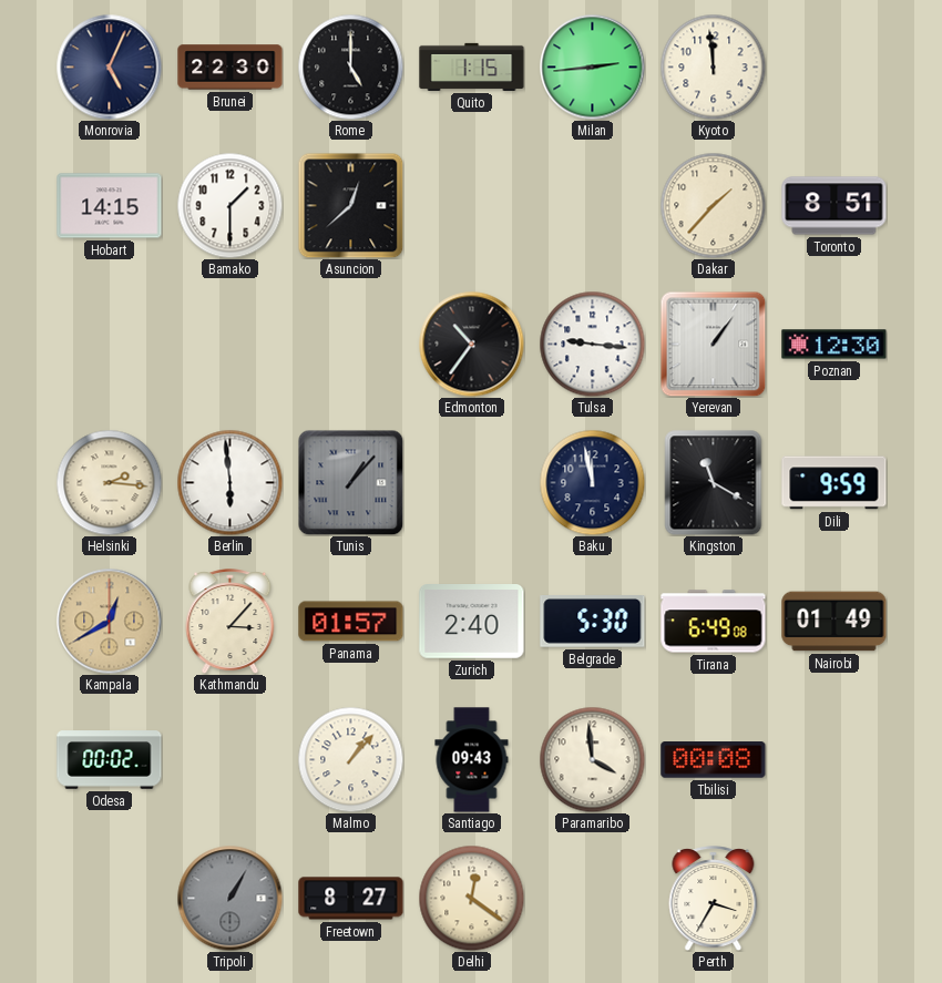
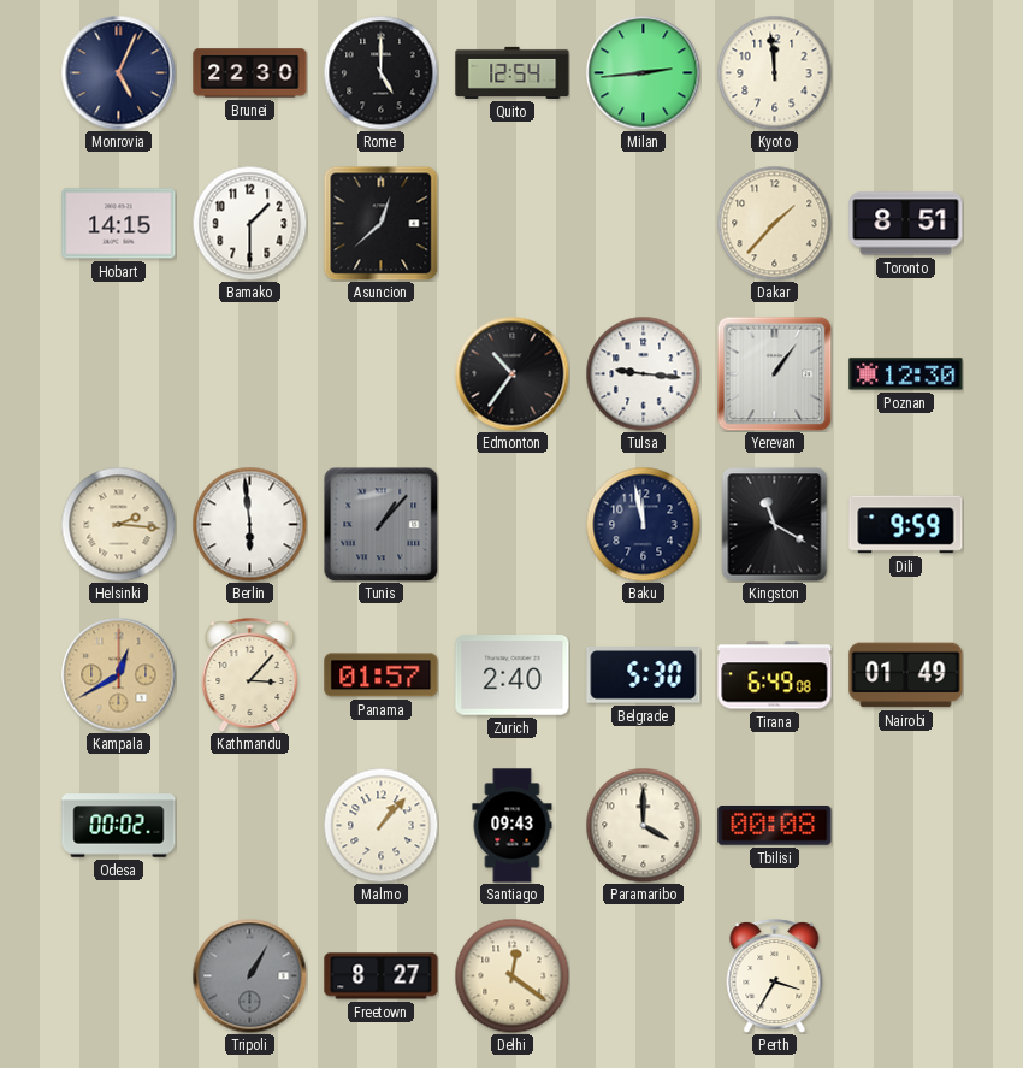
Quito: 1:15 -> 12:54
Paramaribo: 3:59 -> 4:00
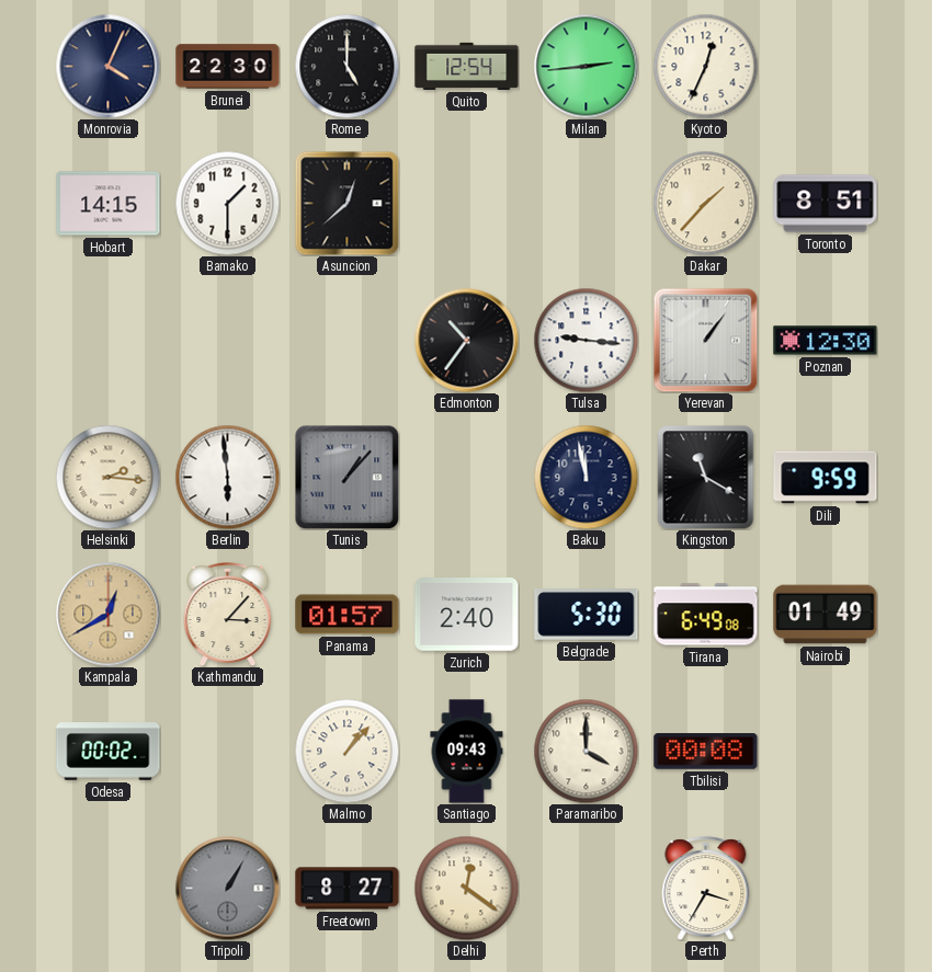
Monrovia: 5:04 -> 4:04
Kyoto: 11:59 -> 12:34
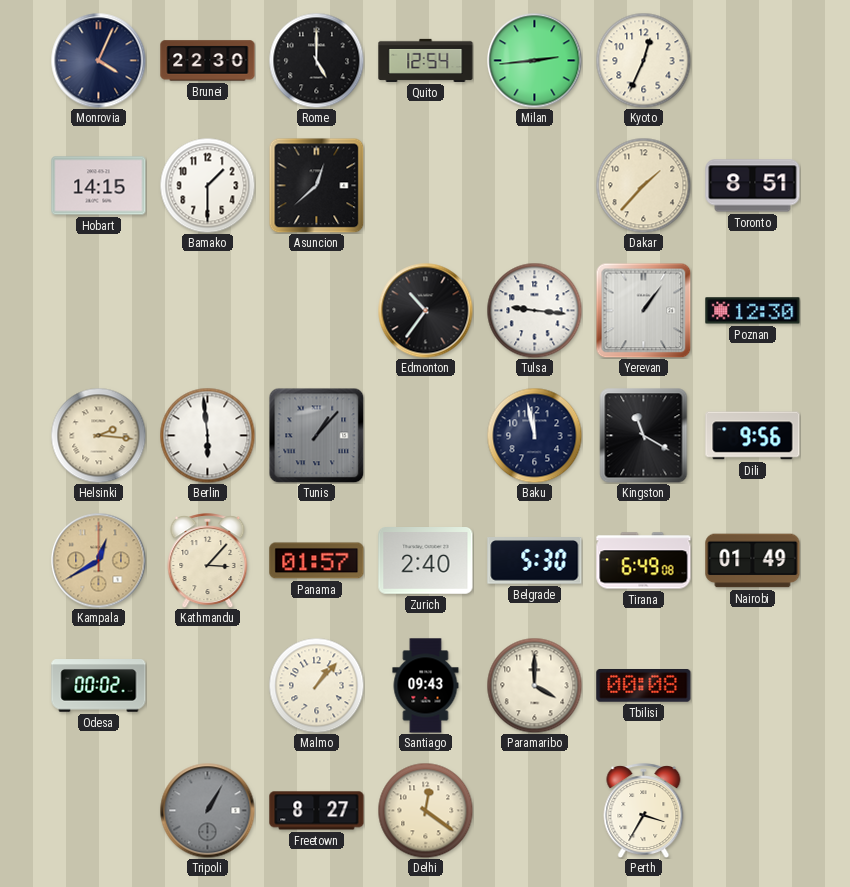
Dili: 9:59 -> 9:56
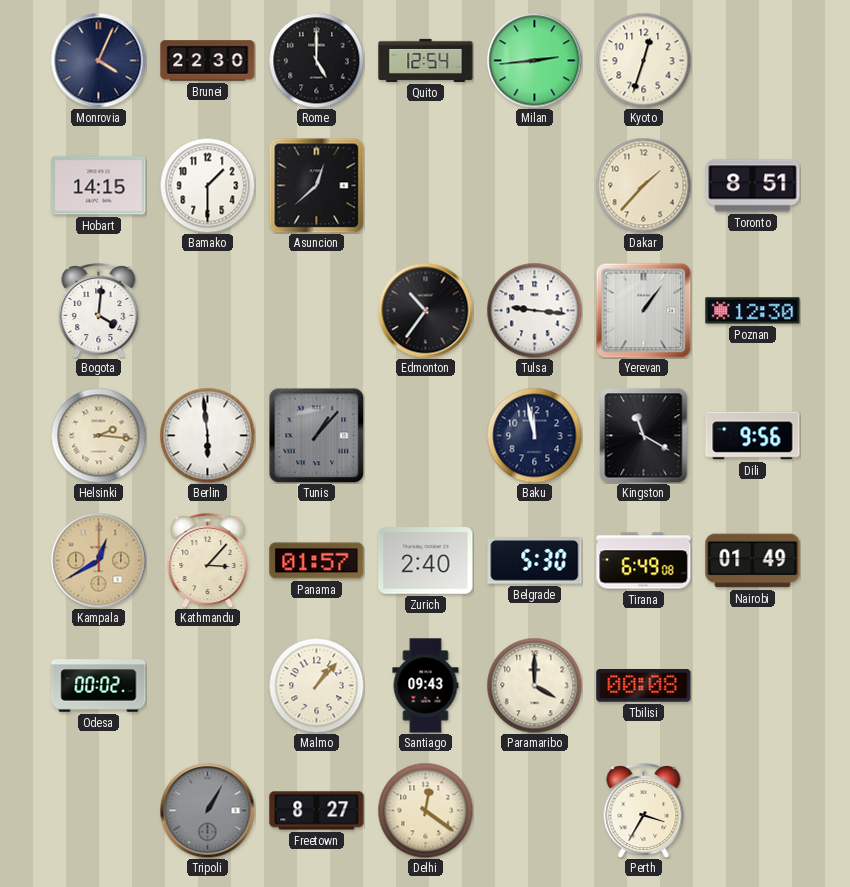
Kyoto: 12:34 -> 12:33
Bogota: none -> 4:01
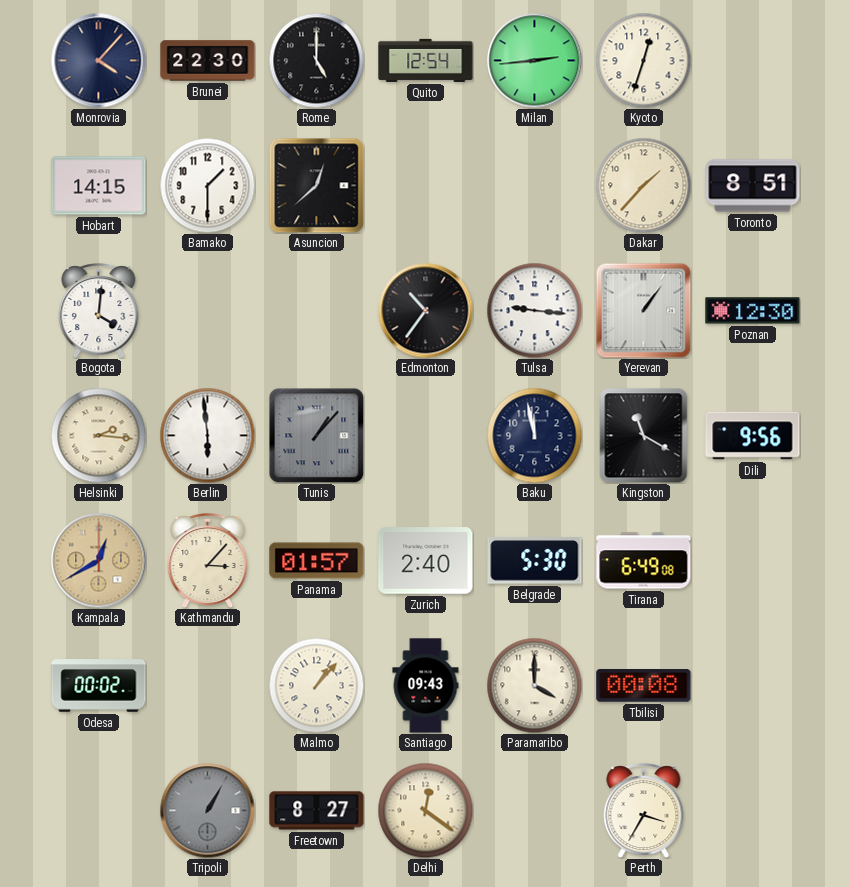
Monrovia: 4:04 -> 4:07
Nairobi: 01:49 -> none
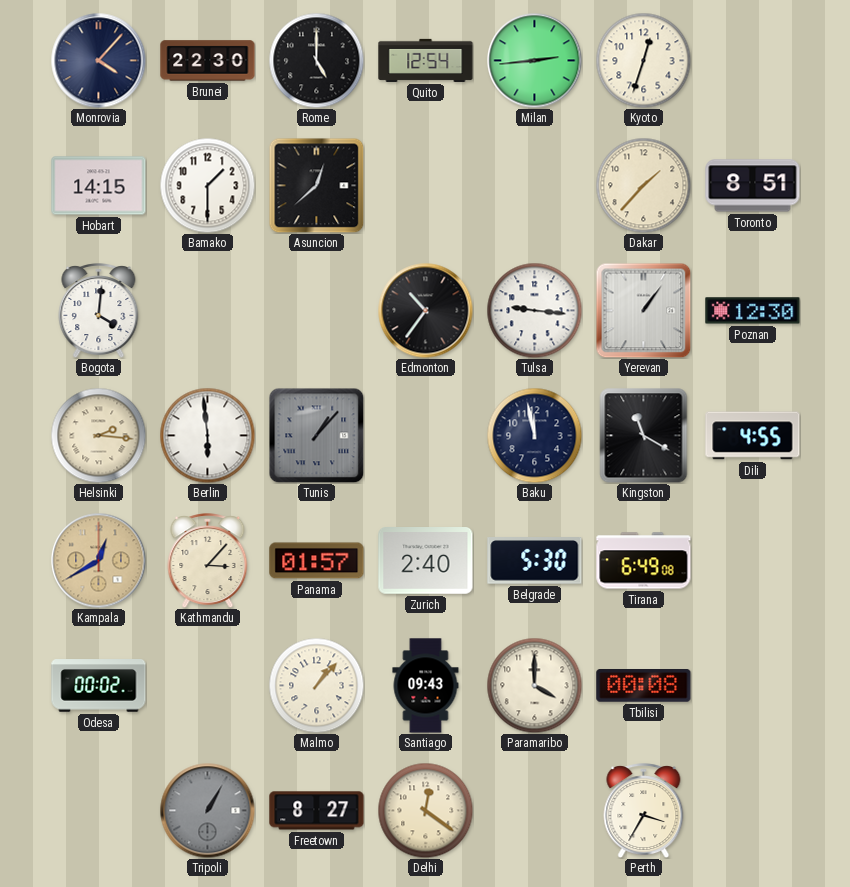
Dili: 9:56 -> 4:55
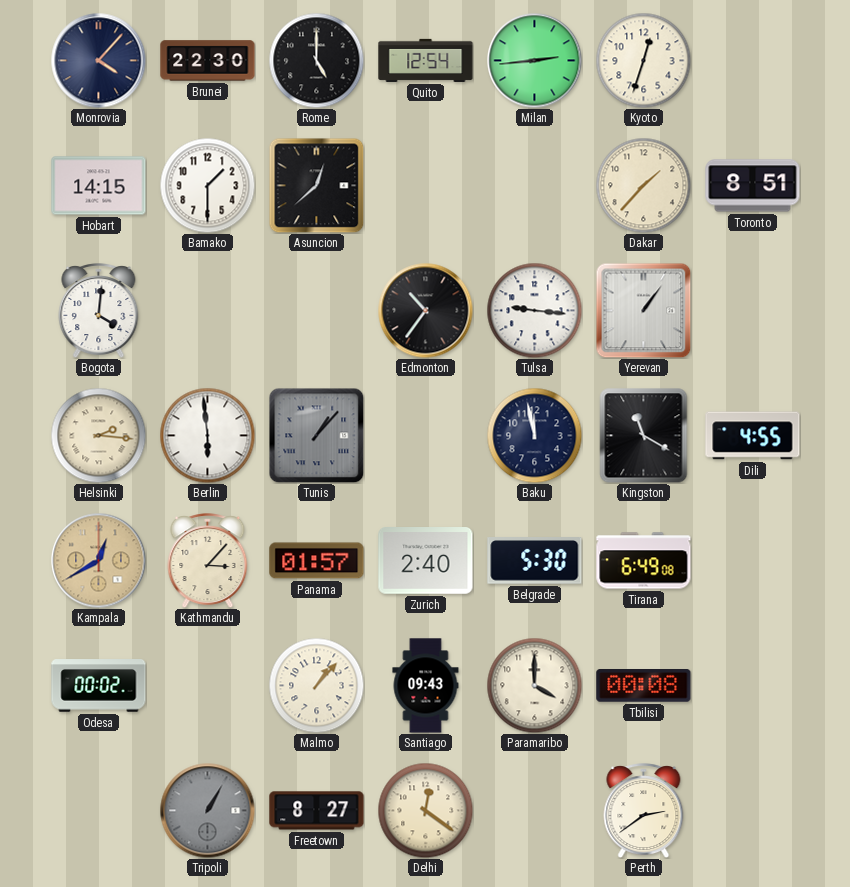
Poznan: 12:30 -> none
Perth: 3:35 -> 2:39
